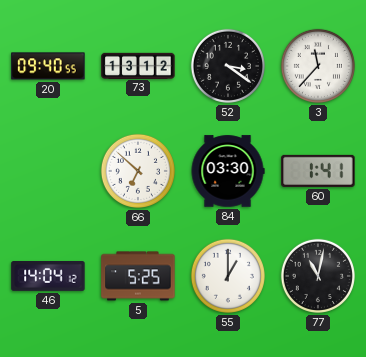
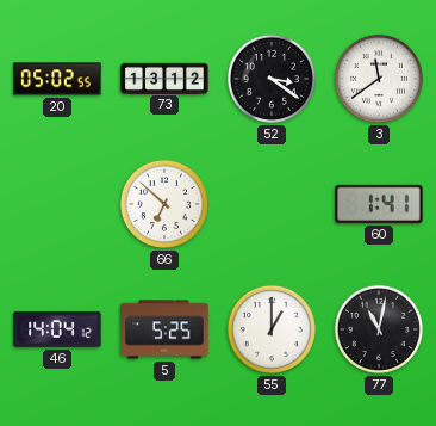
20: 09:40 -> 05:02
3: 11:37 -> 11:39
84: 03:30 -> none
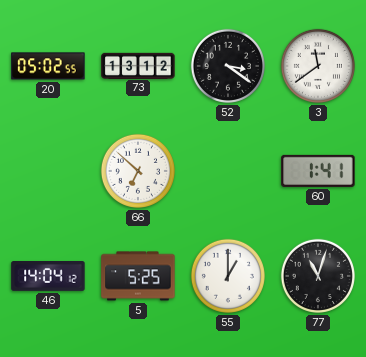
77: 11:02 -> 11:03
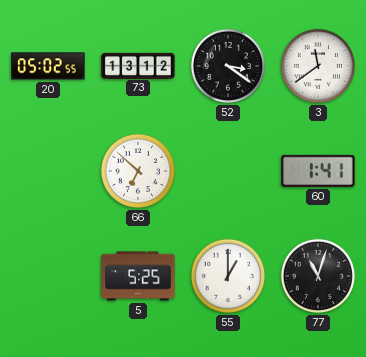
46: 14:04 -> none
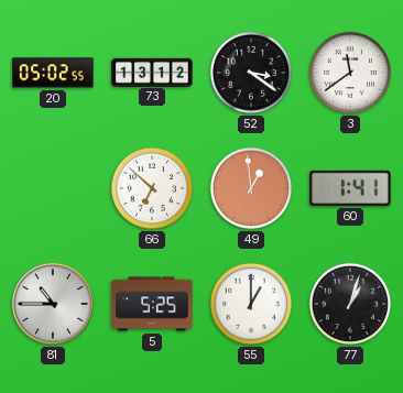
49: none -> 12:59
81: none -> 10:45
77: 11:03 -> 1:03
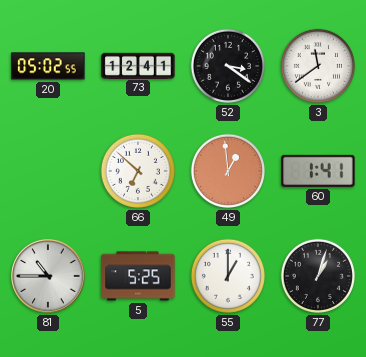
73: 13:12 -> 12:41
